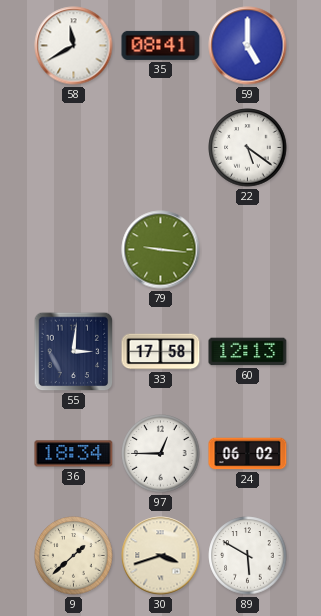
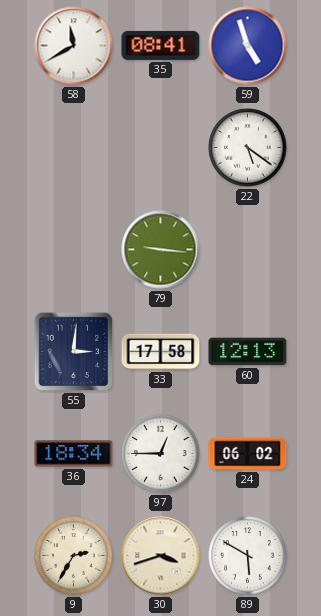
59: 5:00 -> 4:57
9: 1:38 -> 2:35
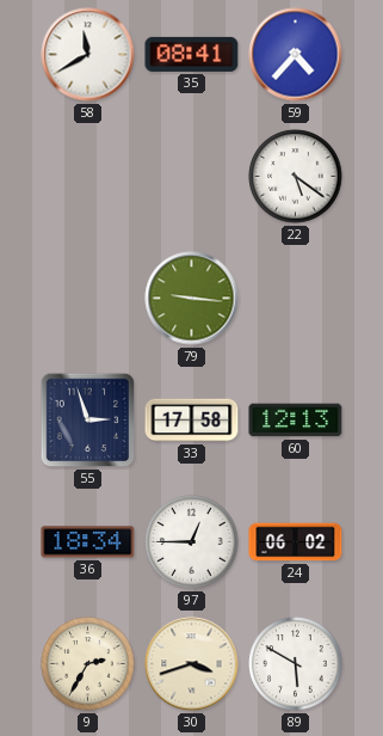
59: 4:57 -> 4:37
55: 3:01 -> 2:57
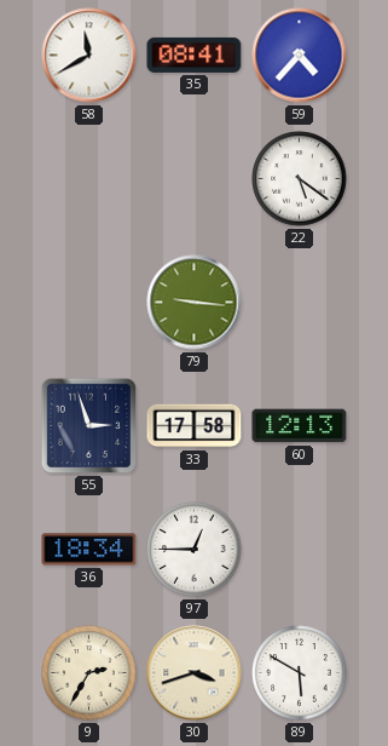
24: 06:02 -> none
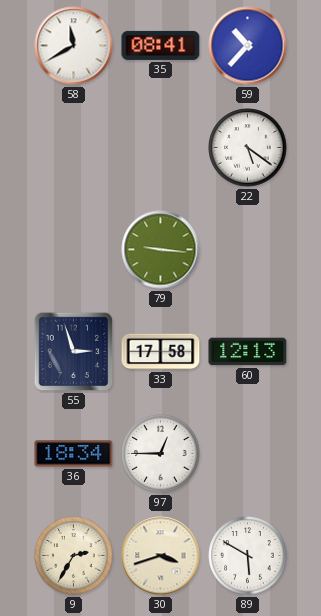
59: 4:37 -> 10:37
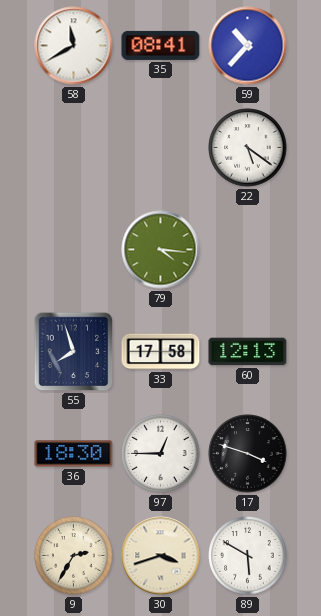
79: 9:16 -> 4:16
55: 2:57 -> 7:57
36: 18:34 -> 18:30
17: none -> 3:48
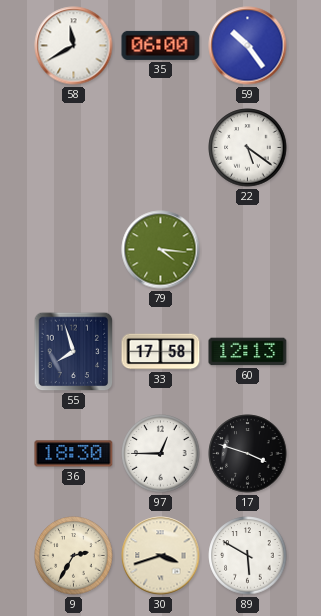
35: 08:41 -> 06:00
59: 10:37 -> 10:24
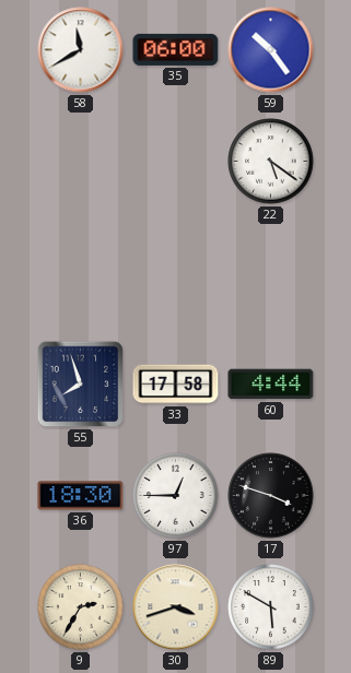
79: 4:16 -> none
60: 12:13 -> 4:44
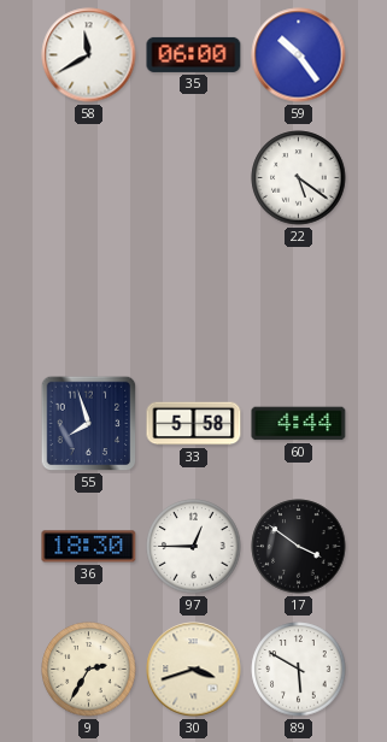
33: 17:58 -> 5:58
17: 3:48 -> 3:51
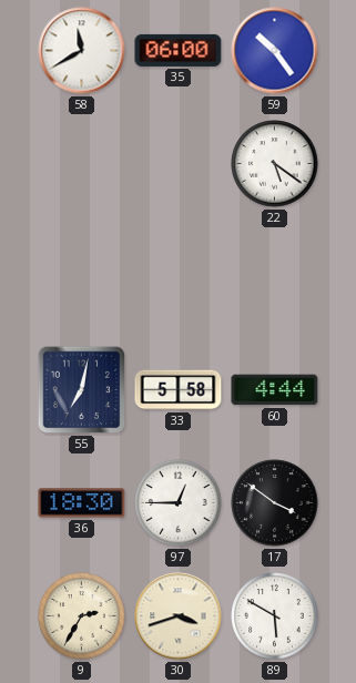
55: 7:57 -> 7:02
